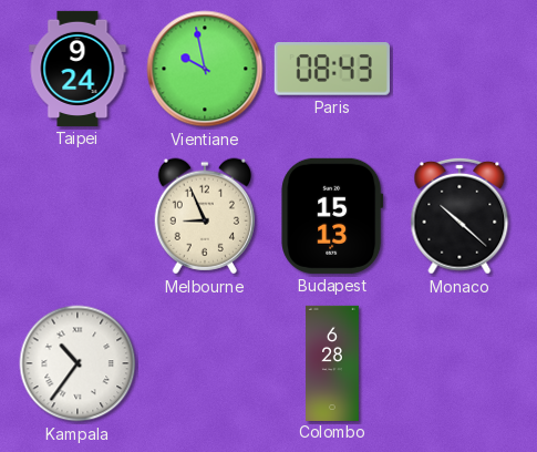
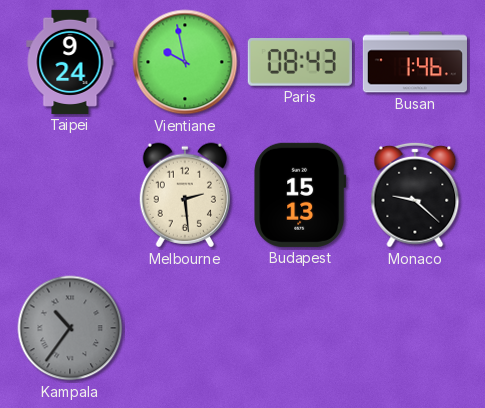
Busan: none -> 1:46
Melbourne: 8:56 -> 2:29
Monaco: 10:22 -> 9:22
Kampala dial: white -> grey
Colombo: 6:28 -> none
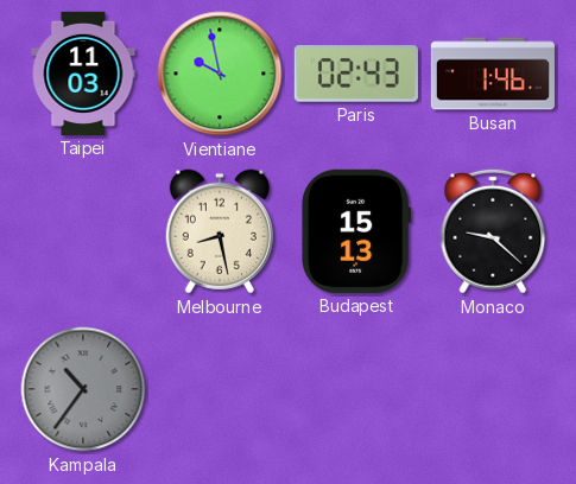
Taipei: 9:24 -> 11:03
Paris: 08:43 -> 02:43
Melbourne: 2:29 -> 8:28
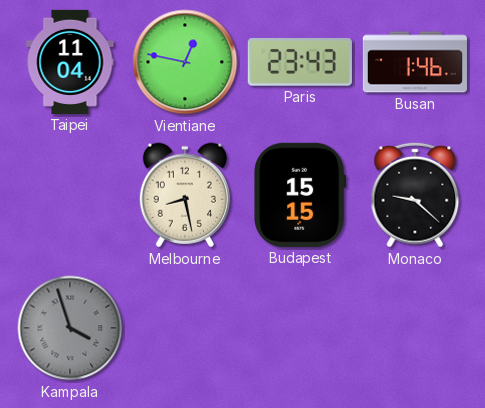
Taipei: 11:03 -> 11:04
Vientiane: 9:58 -> 12:47
Paris: 02:43 -> 23:43
Budapest: 15:13 -> 15:15
Kampala: 10:36 -> 3:57
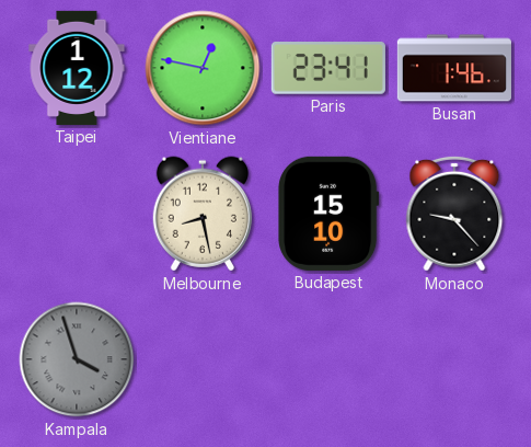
Taipei: 11:04 -> 1:12
Paris: 23:43 -> 23:41
Budapest: 15:15 -> 15:10
Monaco: 9:22 -> 9:23
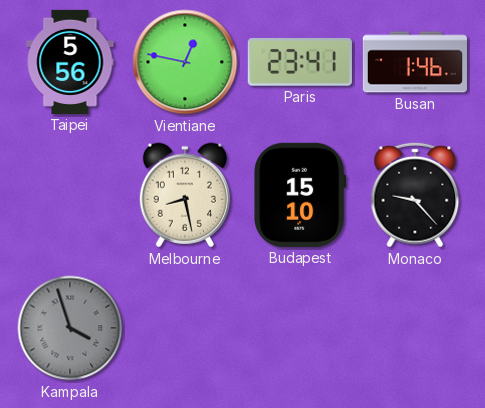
Taipei: 1:12 -> 5:56
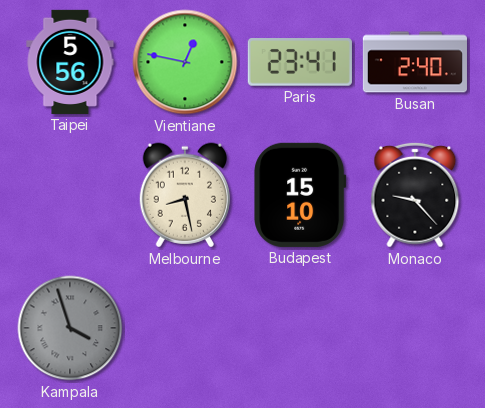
Busan: 1:46 -> 2:40
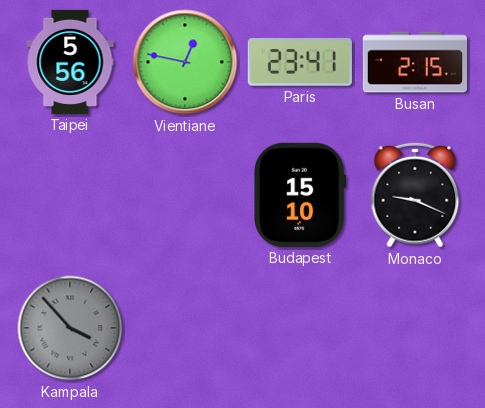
Busan: 2:40 -> 2:15
Melbourne: 8:28 -> none
Monaco: 9:23 -> 9:19
Kampala: 3:57 -> 3:53
